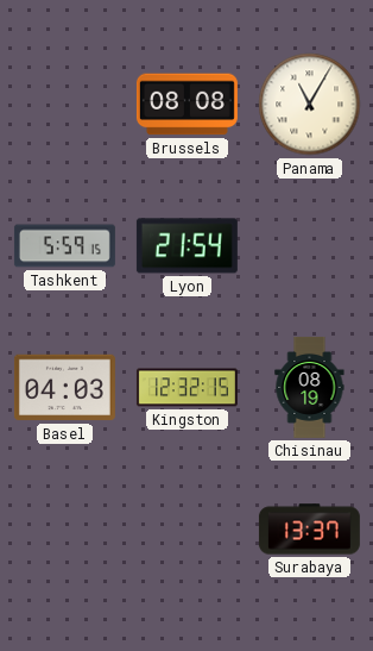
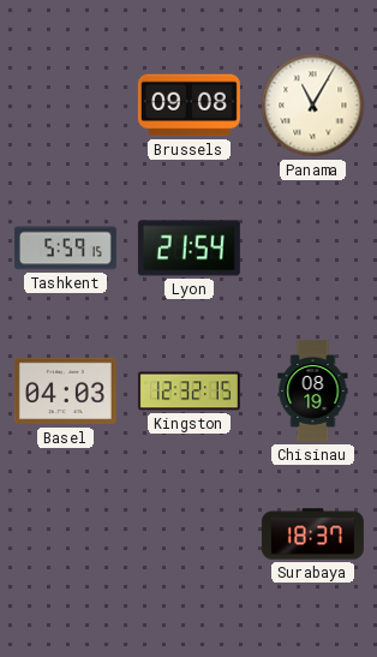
Brussels: 08:08 -> 09:08
Surabaya: 13:37 -> 18:37
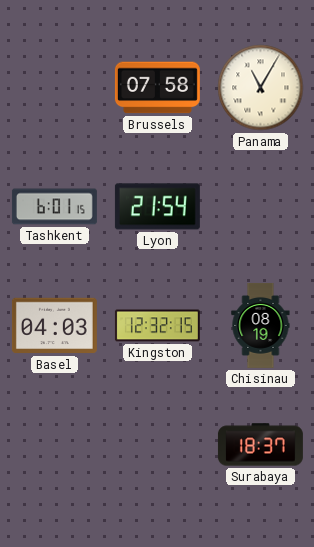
Brussels: 09:08 -> 07:58
Tashkent: 5:59 -> 6:01
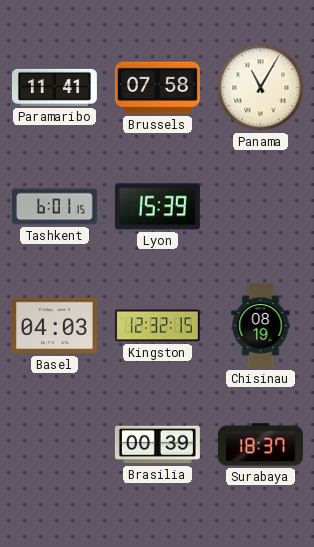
Paramaribo: none -> 11:41
Lyon: 21:54 -> 15:39
Brasilia: none -> 00:39
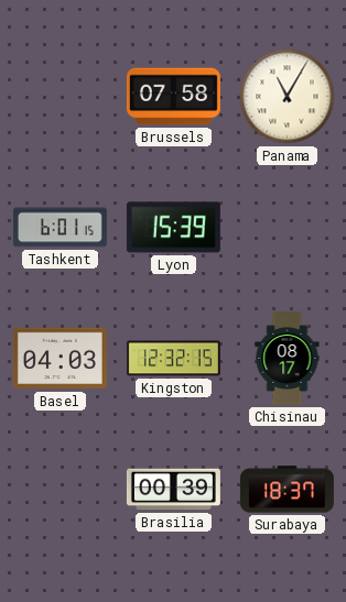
Paramaribo: 11:41 -> none
Chisinau: 08:19 -> 08:17
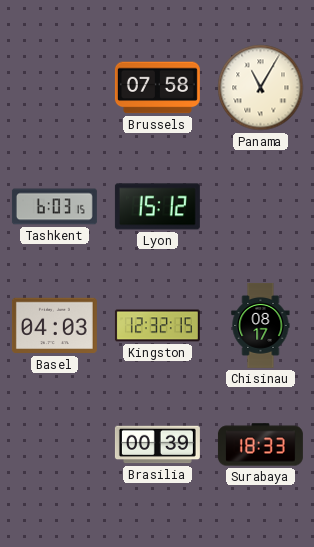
Tashkent: 6:01 -> 6:03
Lyon: 15:39 -> 15:12
Surabaya: 18:37 -> 18:33
